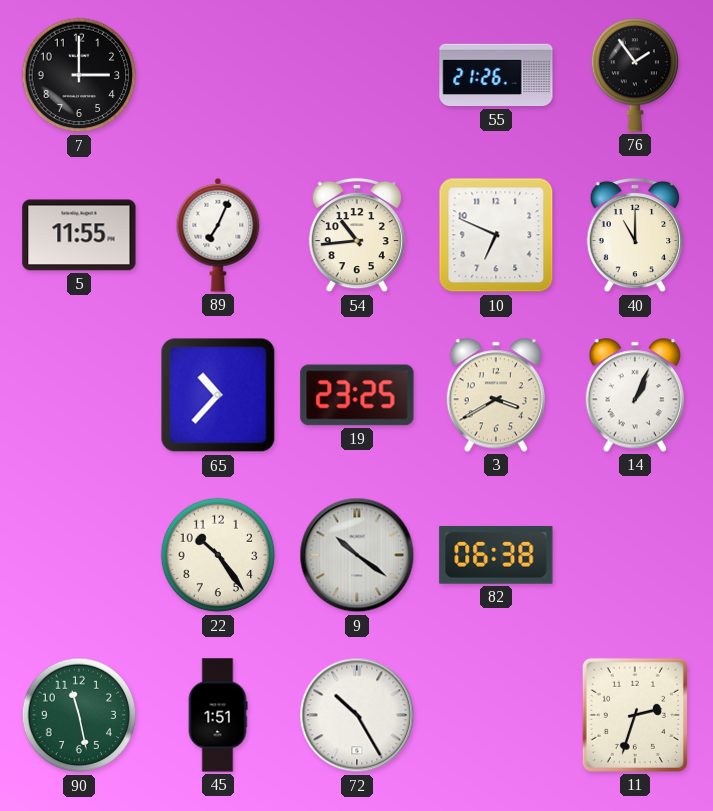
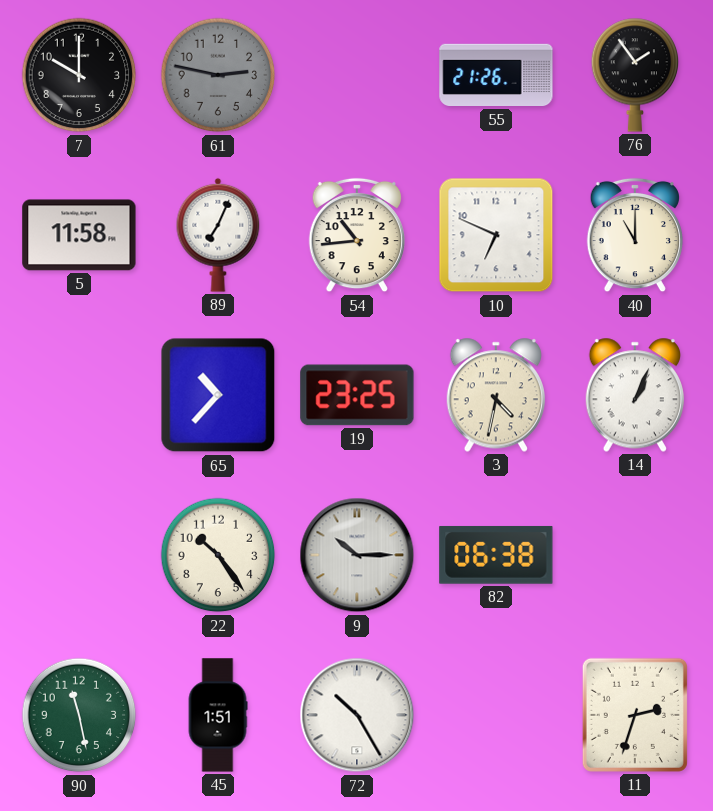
7: 3:00 -> 10:00
61: none -> 2:47
5: 11:55 -> 11:58
3: 3:40 -> 4:32
9: 10:21 -> 10:15
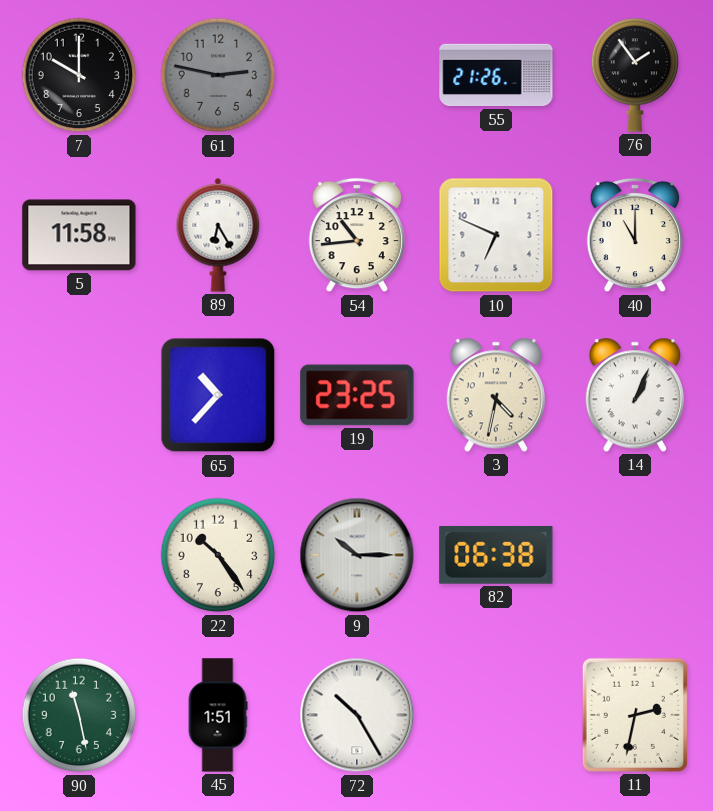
89: 7:04 -> 6:25
11: 2:33 -> 2:32
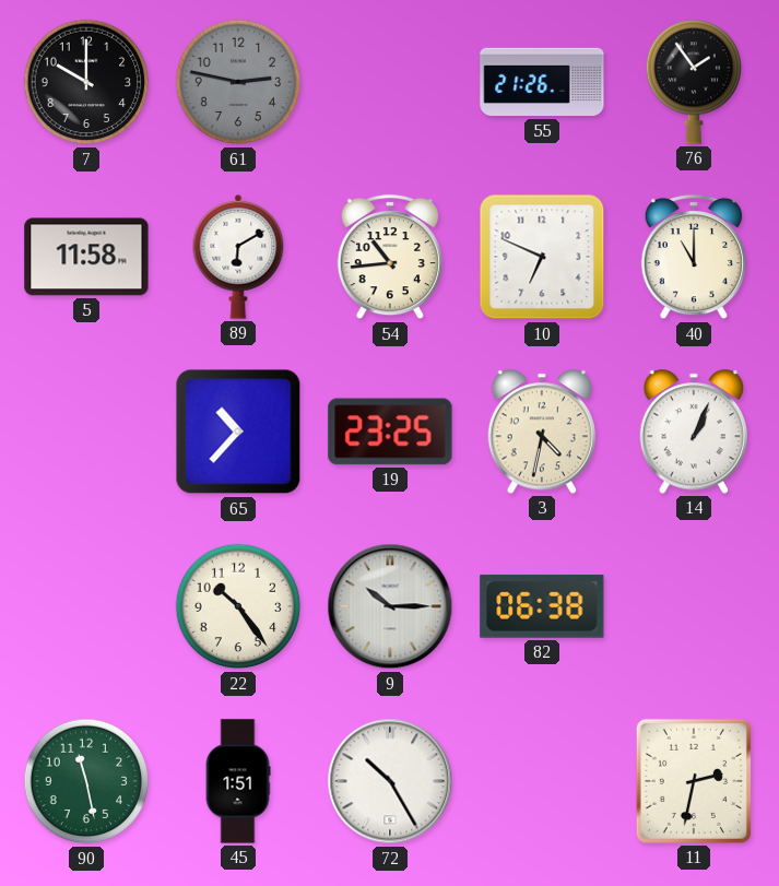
89: 6:25 -> 6:10
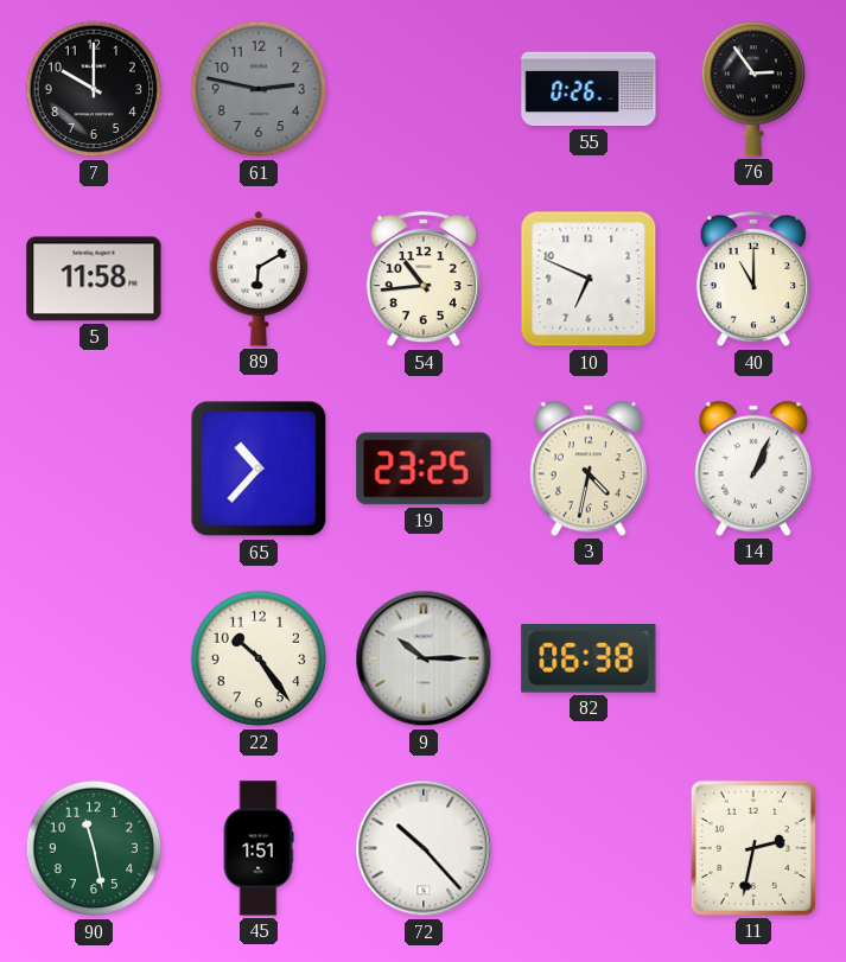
55: 21:26 -> 0:26
76: 1:54 -> 2:54
72: 10:25 -> 10:23
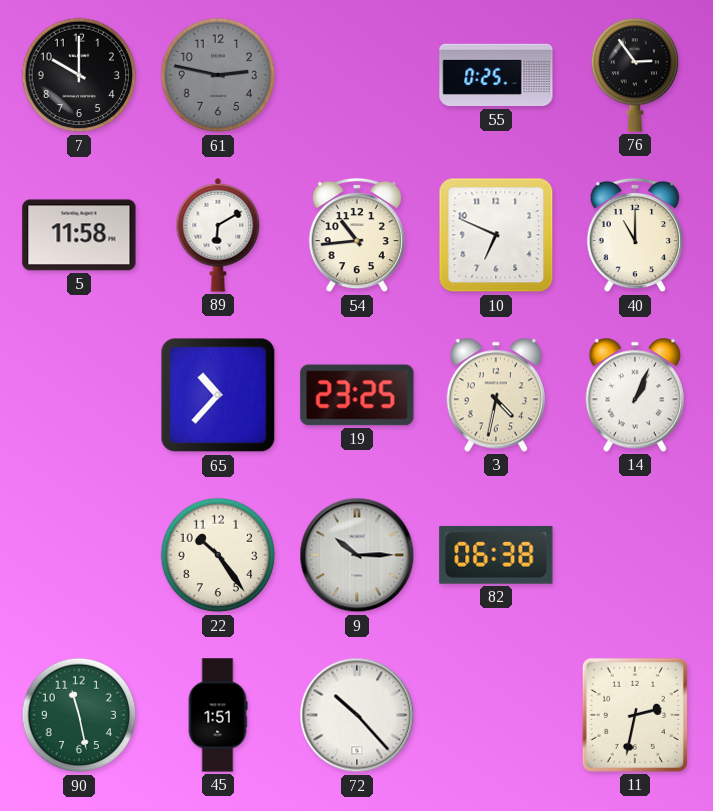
55: 0:26 -> 0:25
